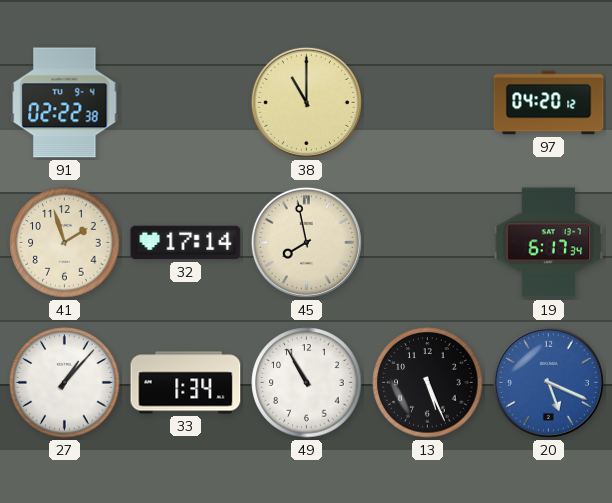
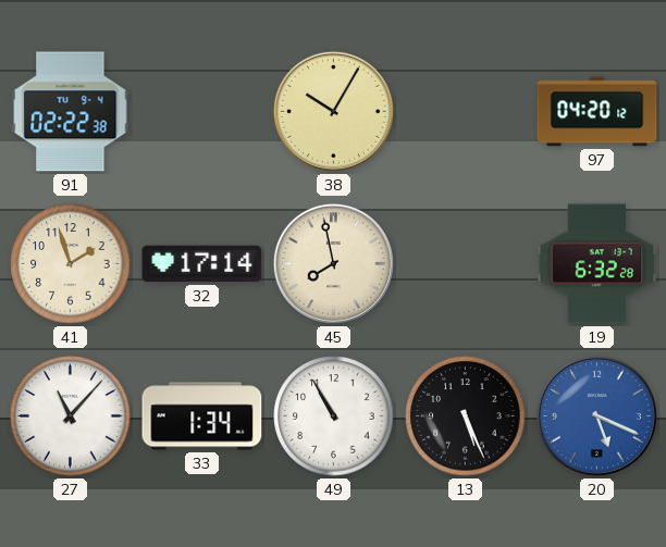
38: 11:00 -> 10:05
19: 6:17 -> 6:32
27: 1:07 -> 11:07
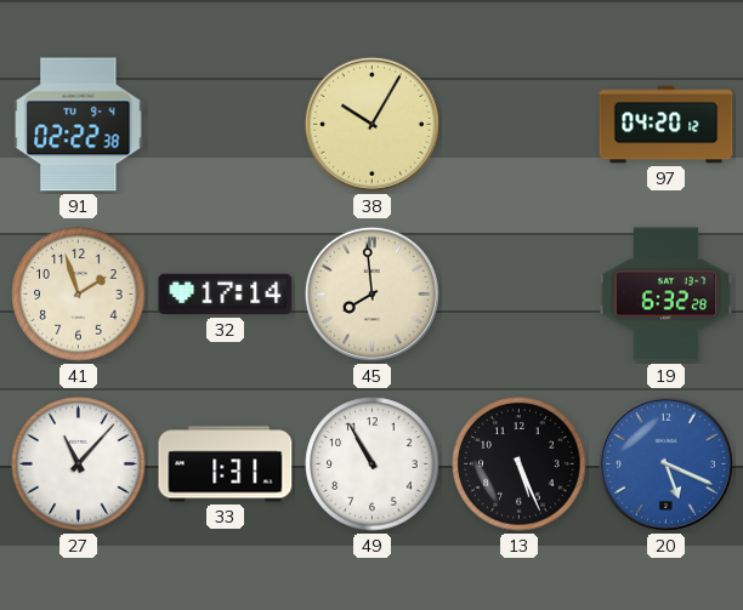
45: 7:58 -> 7:59
33: 1:34 -> 1:31
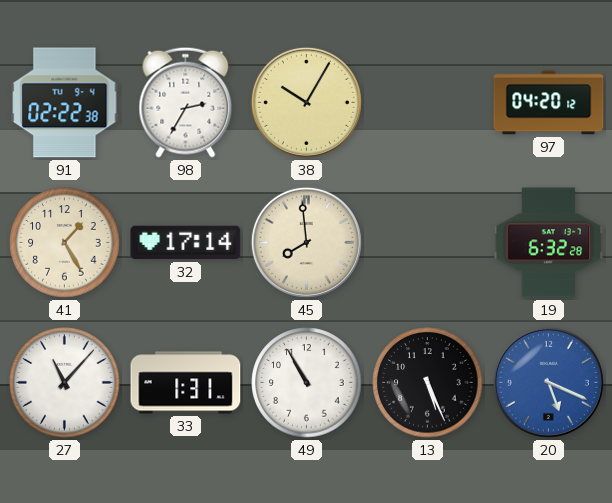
98: none -> 2:35
41: 1:57 -> 1:25
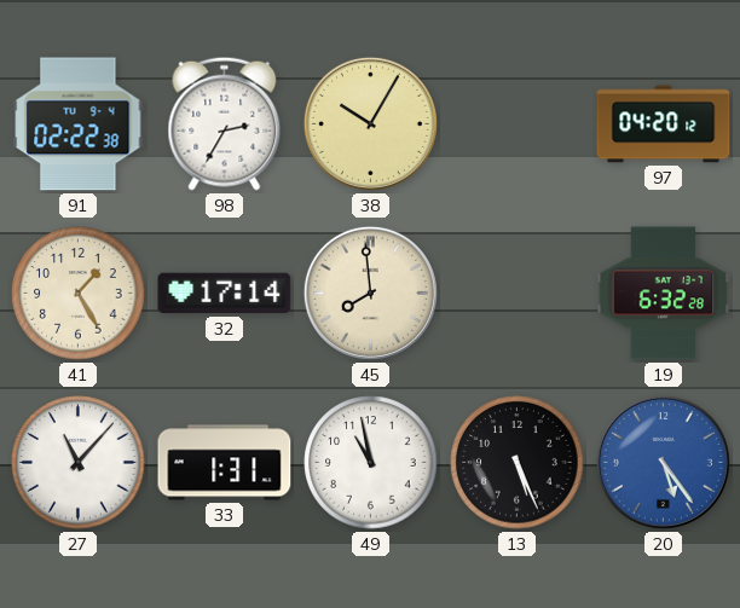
49: 10:55 -> 10:58
20: 5:19 -> 5:24
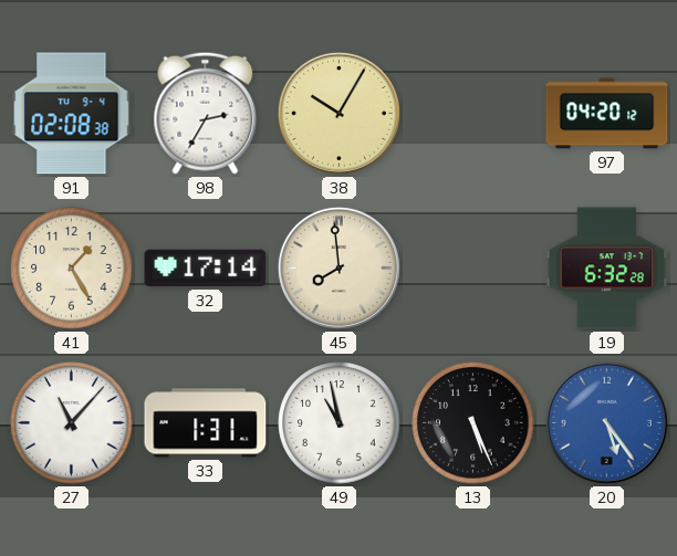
91: 02:22 -> 02:08
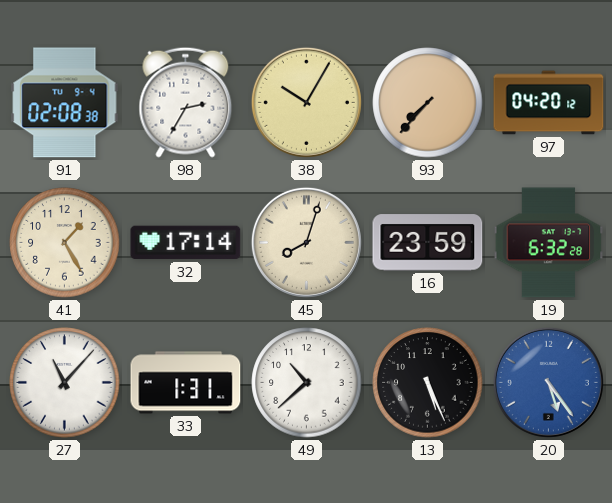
93: none -> 7:37
45: 7:59 -> 8:03
16: none -> 23:59
49: 10:58 -> 10:38
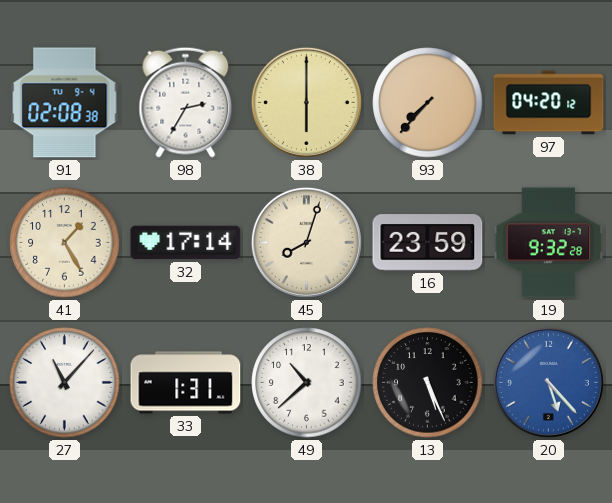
38: 10:05 -> 6:00
19: 6:32 -> 9:32
20: 5:24 -> 5:23
